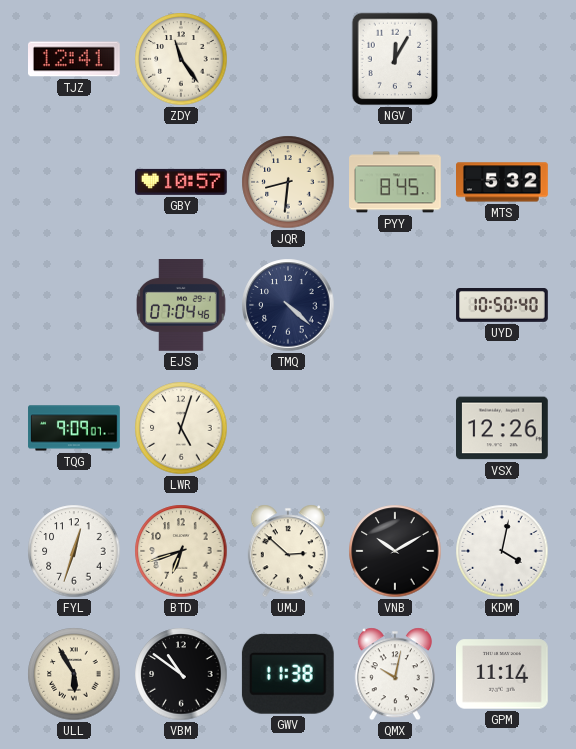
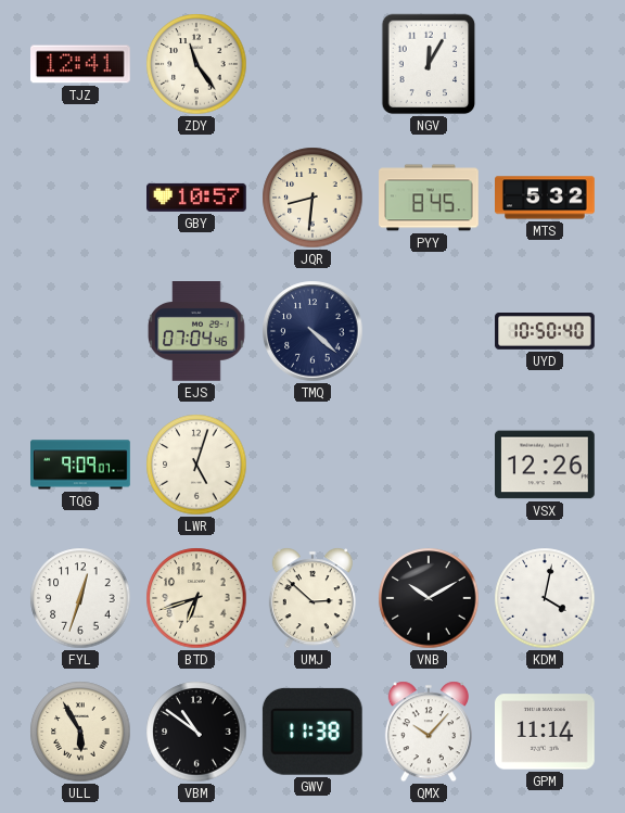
QMX: 10:02 -> 10:07
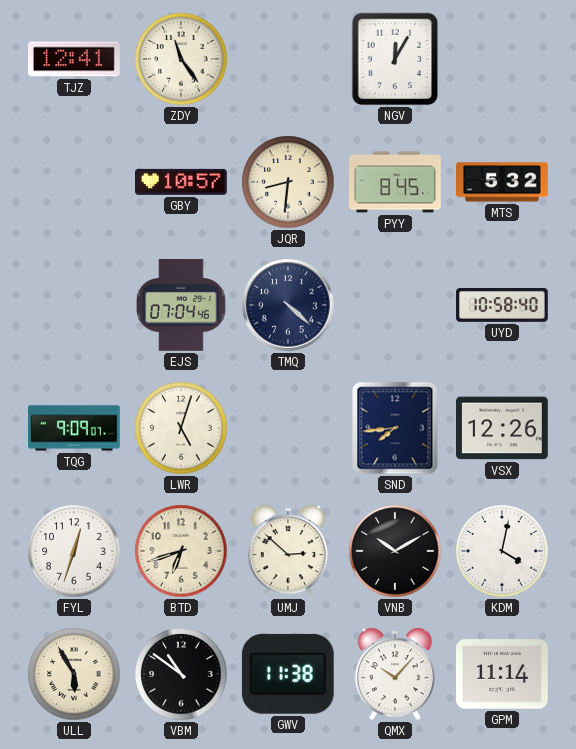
UYD: 10:50 -> 10:58
SND: none -> 7:44
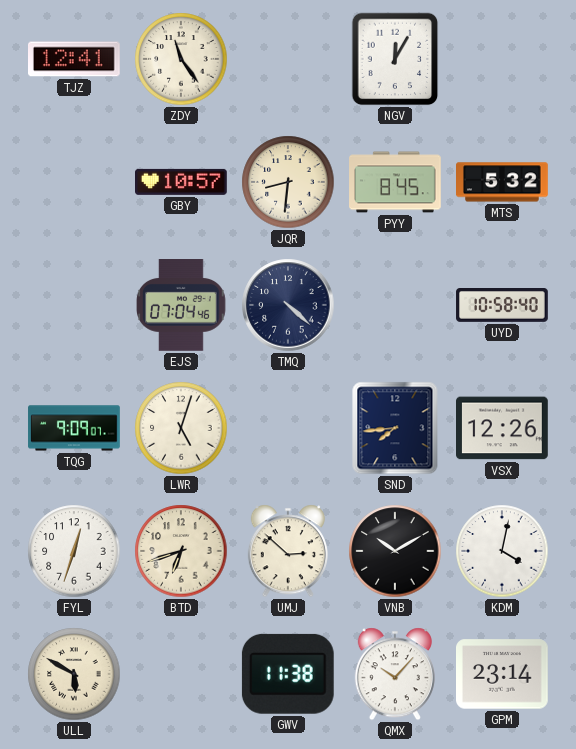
ULL: 5:55 -> 5:50
VBM: 10:51 -> none
GPM: 11:14 -> 23:14
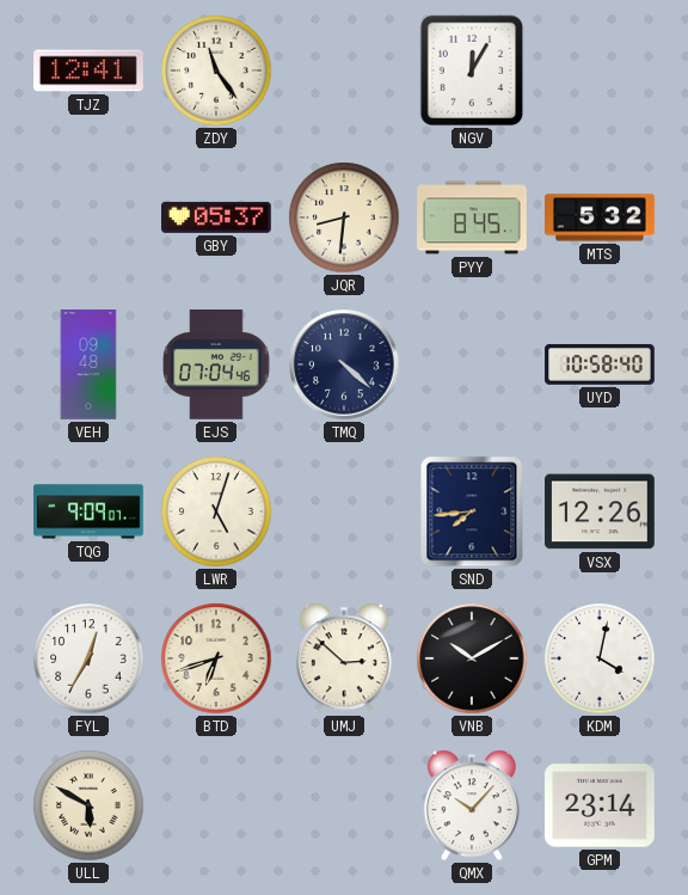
GBY: 10:57 -> 05:37
VEH: none -> 09:48
FYL: 12:33 -> 12:35
GWV: 11:38 -> none
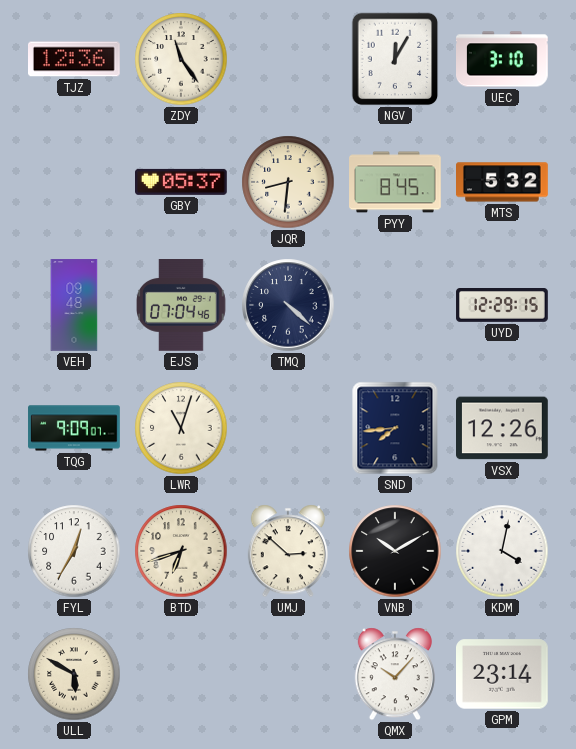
TJZ: 12:41 -> 12:36
UEC: none -> 3:10
UYD: 10:58 -> 12:29
LWR: 5:03 -> 11:03
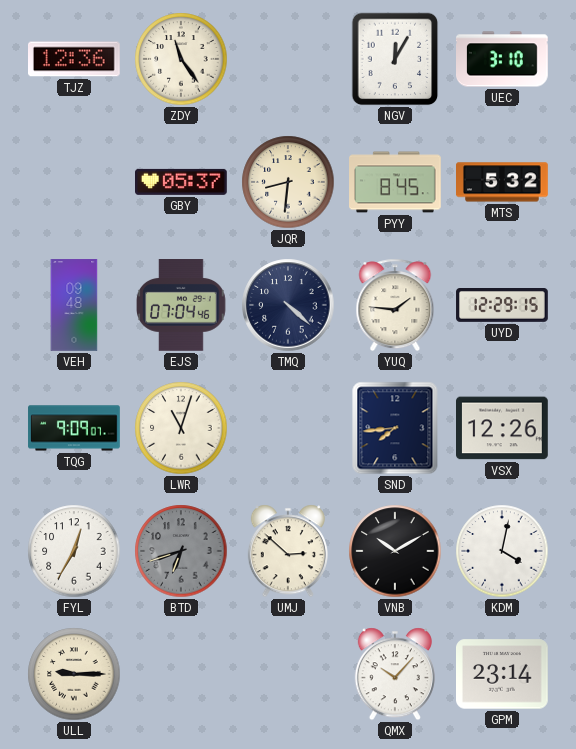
YUQ: none -> 1:46
BTD dial: cream -> grey
ULL: 5:50 -> 9:15
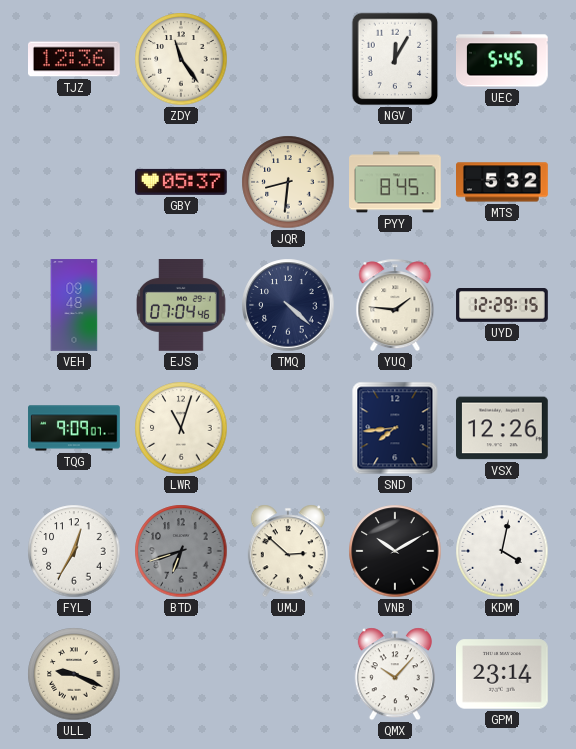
UEC: 3:10 -> 5:45
ULL: 9:15 -> 9:19
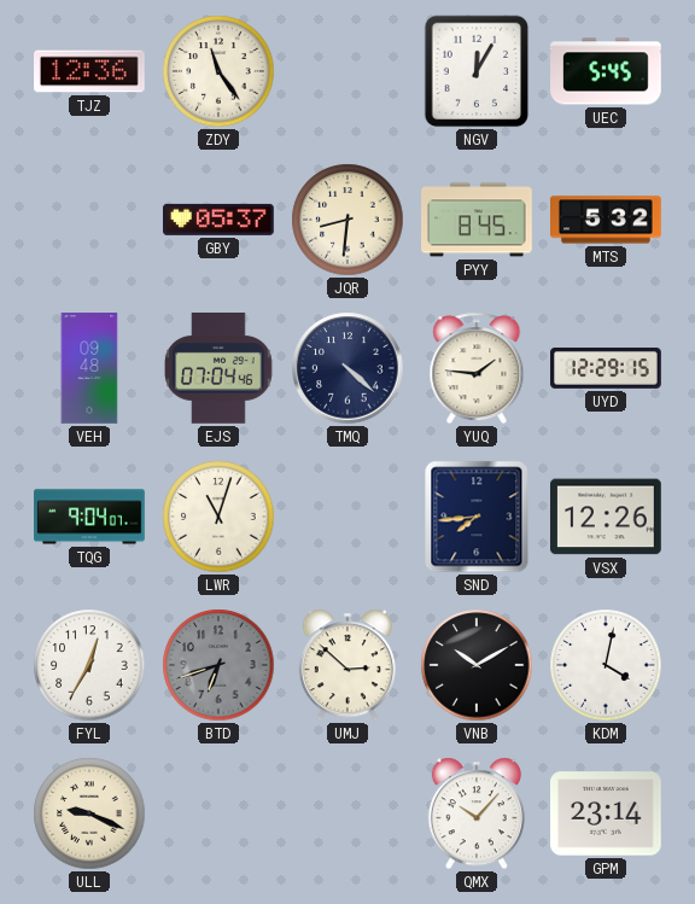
TQG: 9:09 -> 9:04
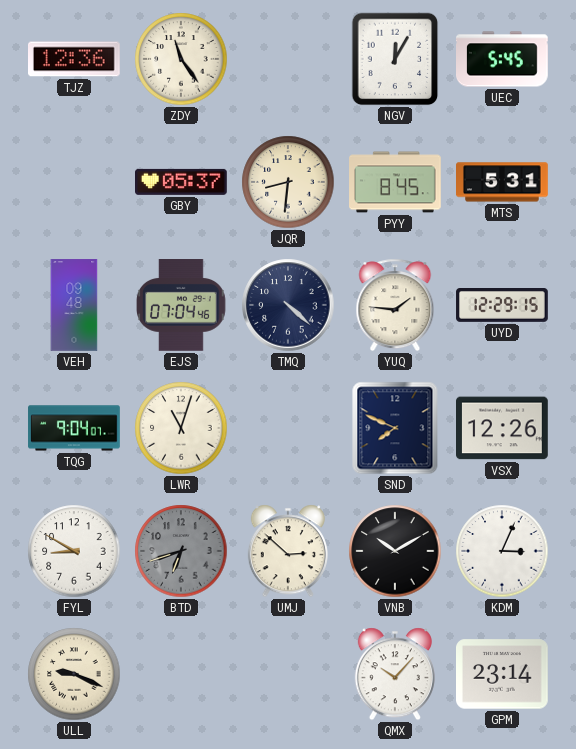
MTS: 5:32 -> 5:31
SND: 7:44 -> 7:49
FYL: 12:35 -> 8:50
KDM: 4:02 -> 3:04
